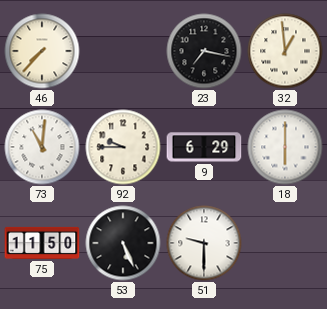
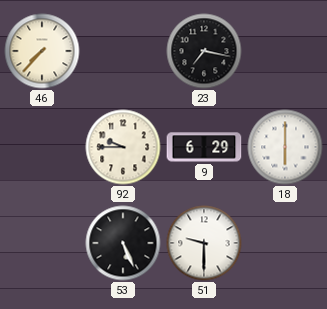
32: 12:59 -> none
73: 11:01 -> none
75: 11:50 -> none
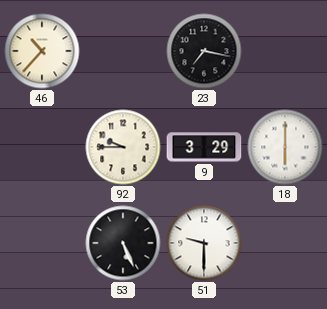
46: 7:37 -> 10:37
9: 6:29 -> 3:29
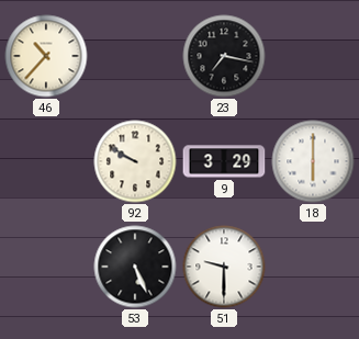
92: 9:45 -> 9:50
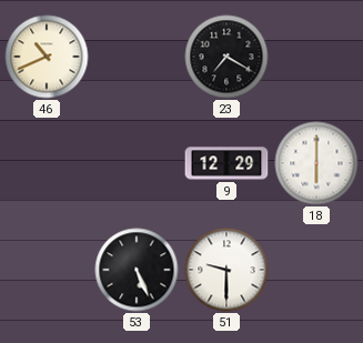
46: 10:37 -> 10:41
23: 7:17 -> 7:20
92: 9:50 -> none
9: 3:29 -> 12:29
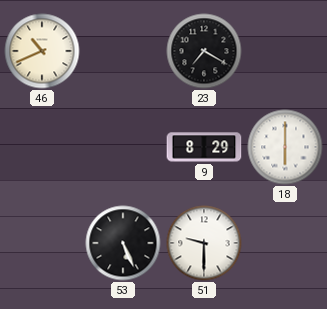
9: 12:29 -> 8:29
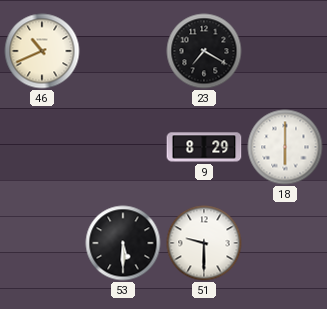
53: 5:26 -> 5:30
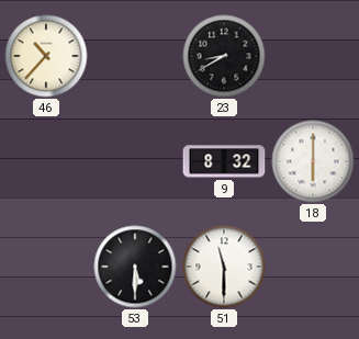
46: 10:41 -> 10:37
23: 7:20 -> 8:40
9: 8:29 -> 8:32
51: 9:30 -> 11:30
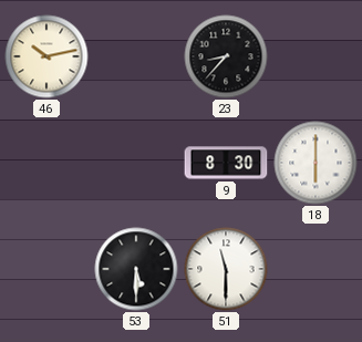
46: 10:37 -> 10:13
23: 8:40 -> 8:37
9: 8:32 -> 8:30
